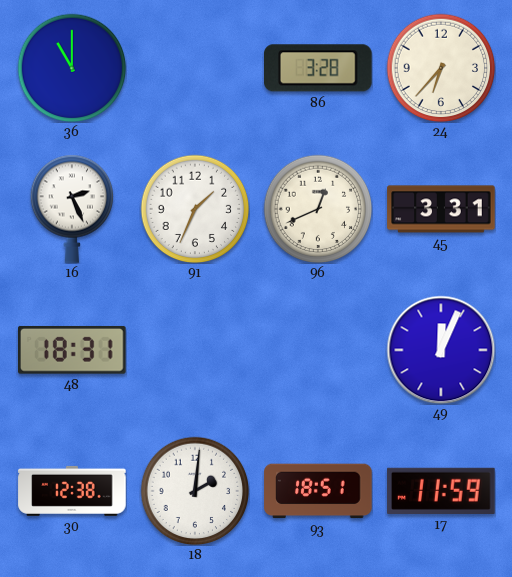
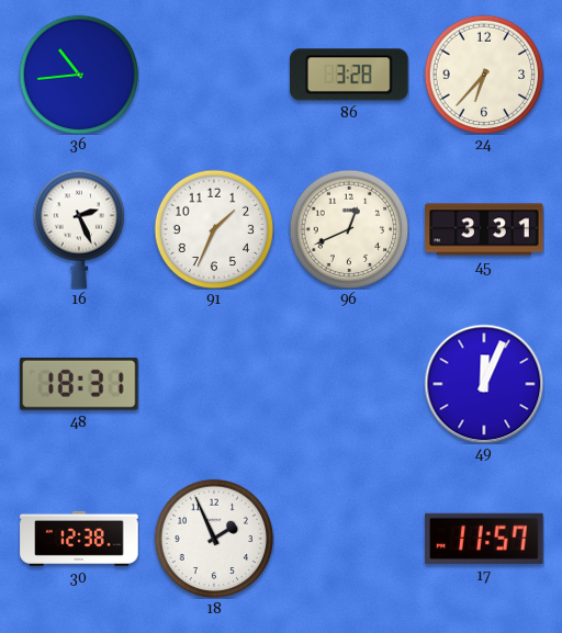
36: 11:00 -> 10:44
18: 2:01 -> 1:56
93: 18:51 -> none
17: 11:59 -> 11:57
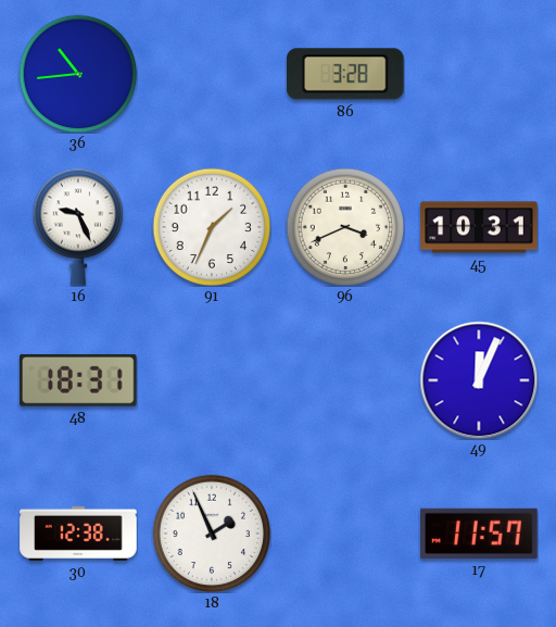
24: 6:37 -> none
16: 2:26 -> 9:26
96: 12:41 -> 3:41
45: 3:31 -> 10:31
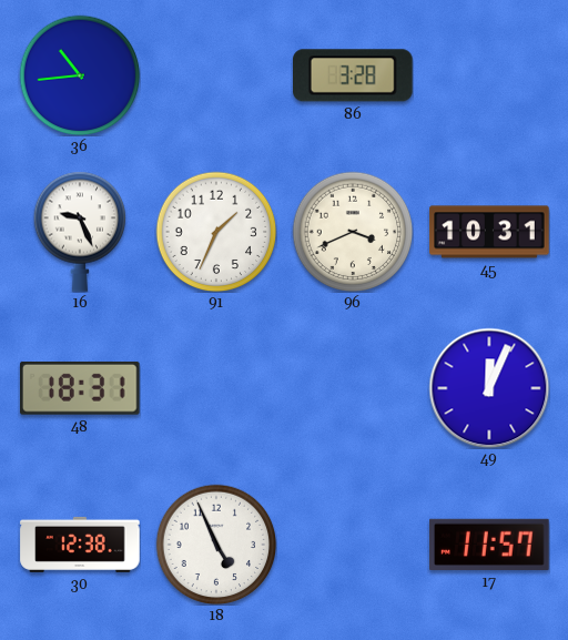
18: 1:56 -> 4:56
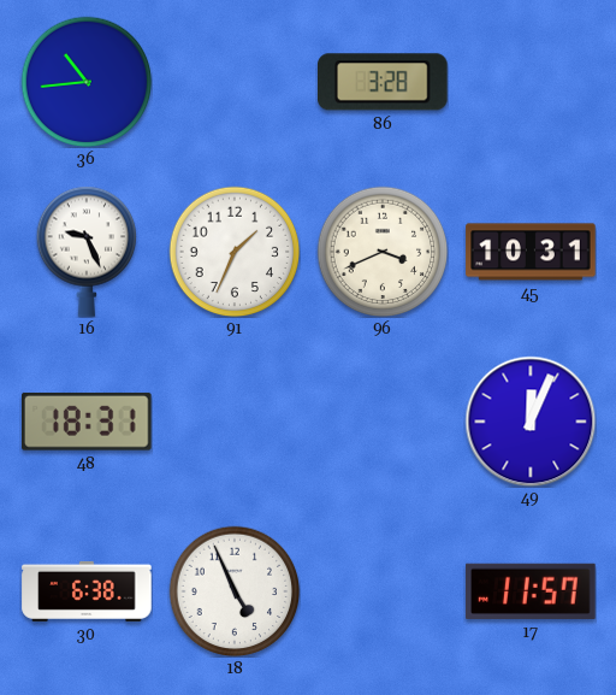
30: 12:38 -> 6:38
